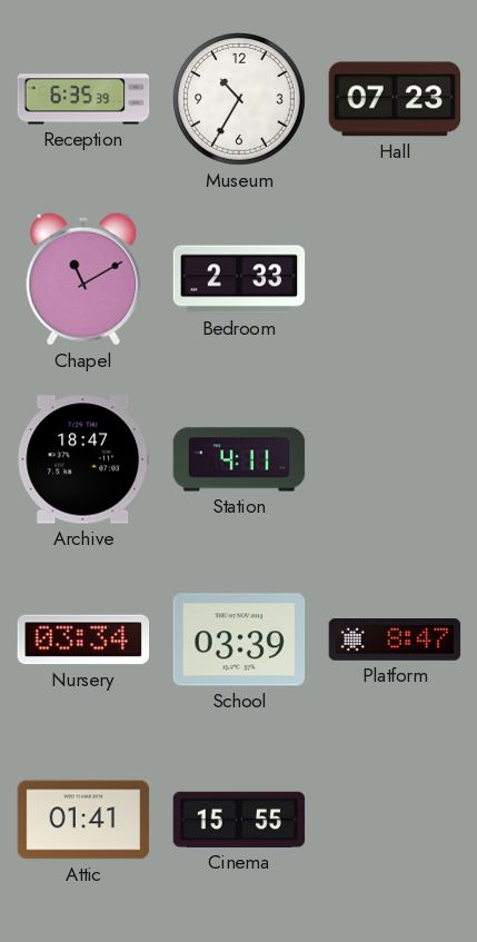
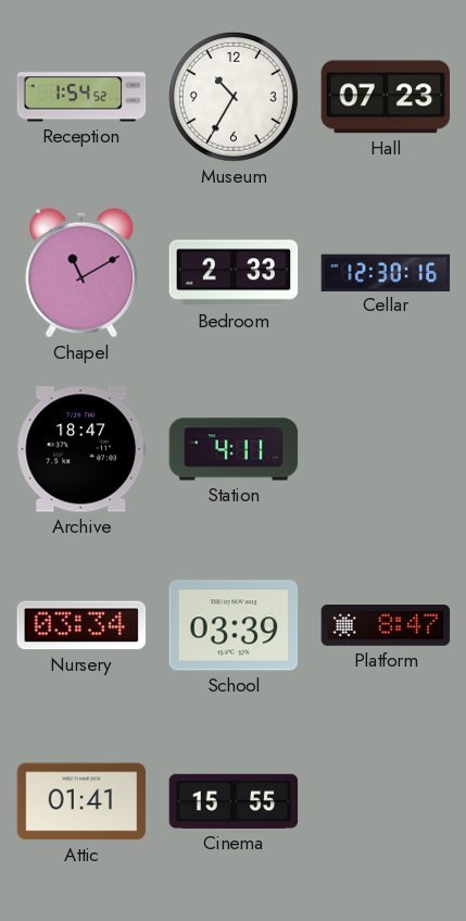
Reception: 6:35 -> 1:54
Cellar: none -> 12:30
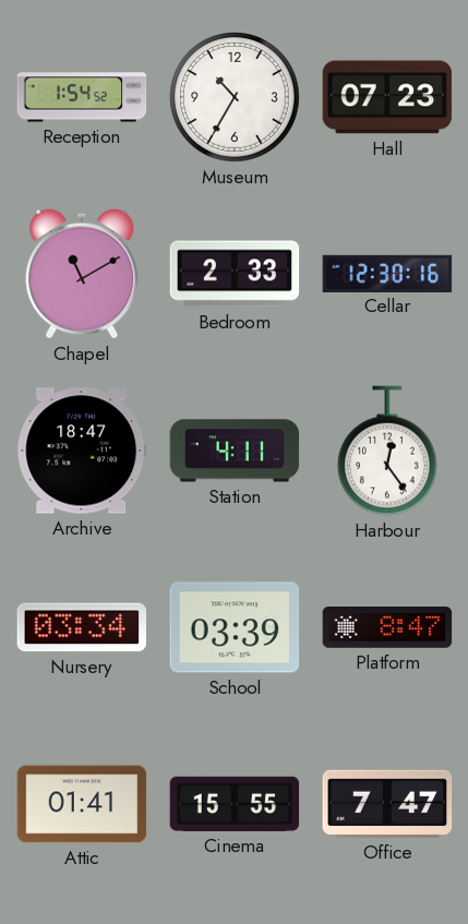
Harbour: none -> 12:24
Office: none -> 7:47
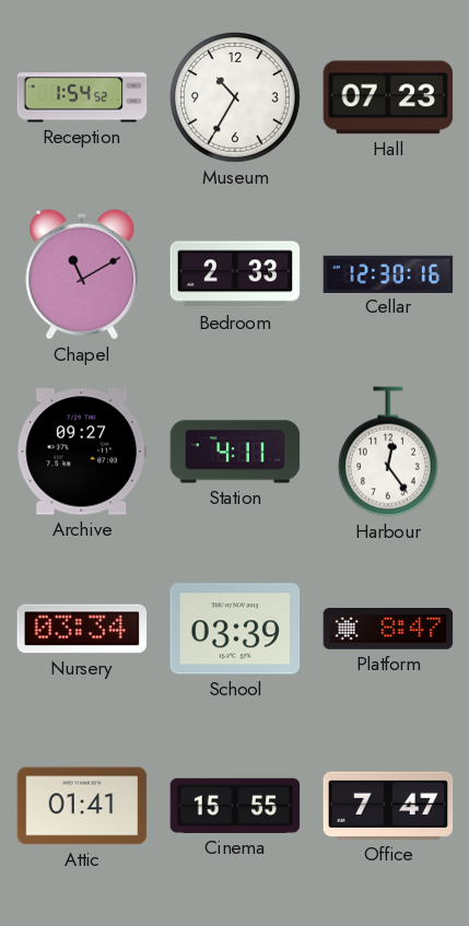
Archive: 18:47 -> 09:27
